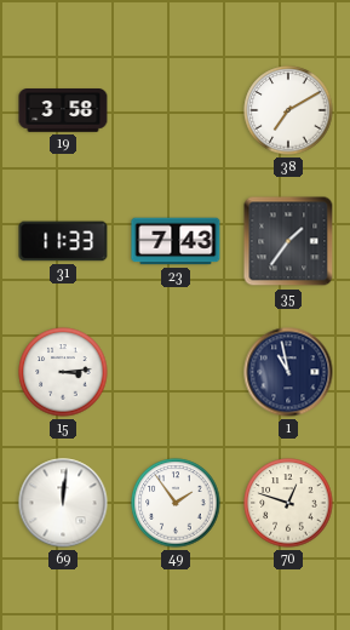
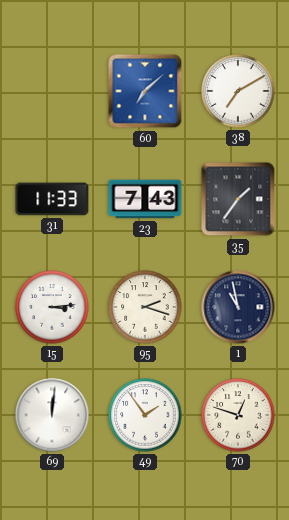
19: 3:58 -> none
60: none -> 7:08
95: none -> 2:18
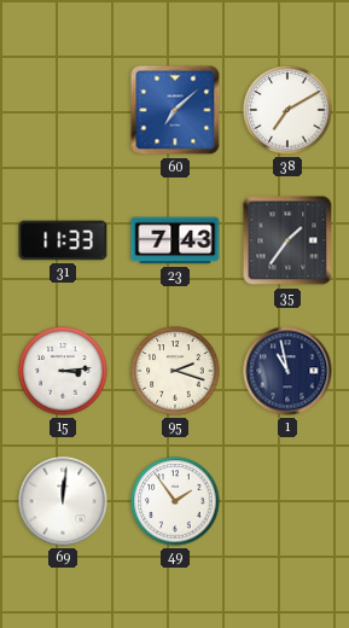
70: 12:48 -> none
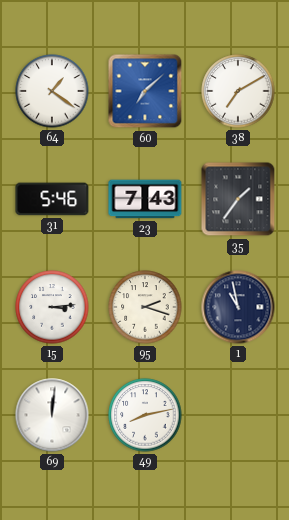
64: none -> 1:21
31: 11:33 -> 5:46
49: 1:54 -> 8:13
